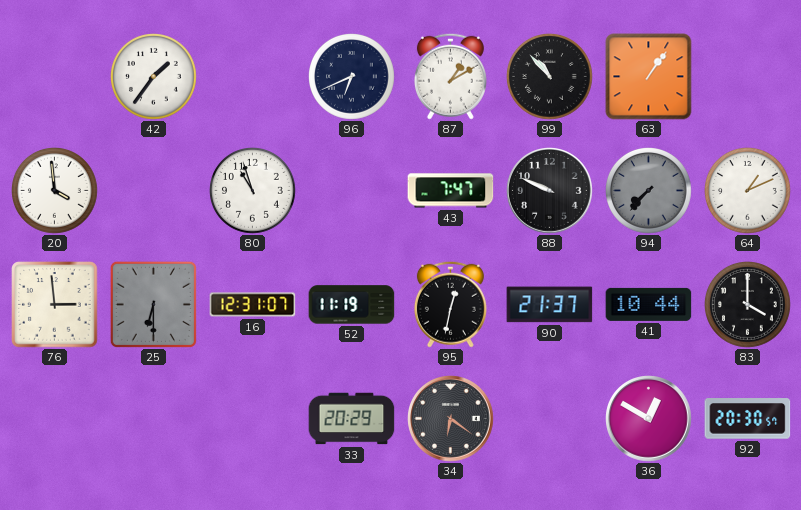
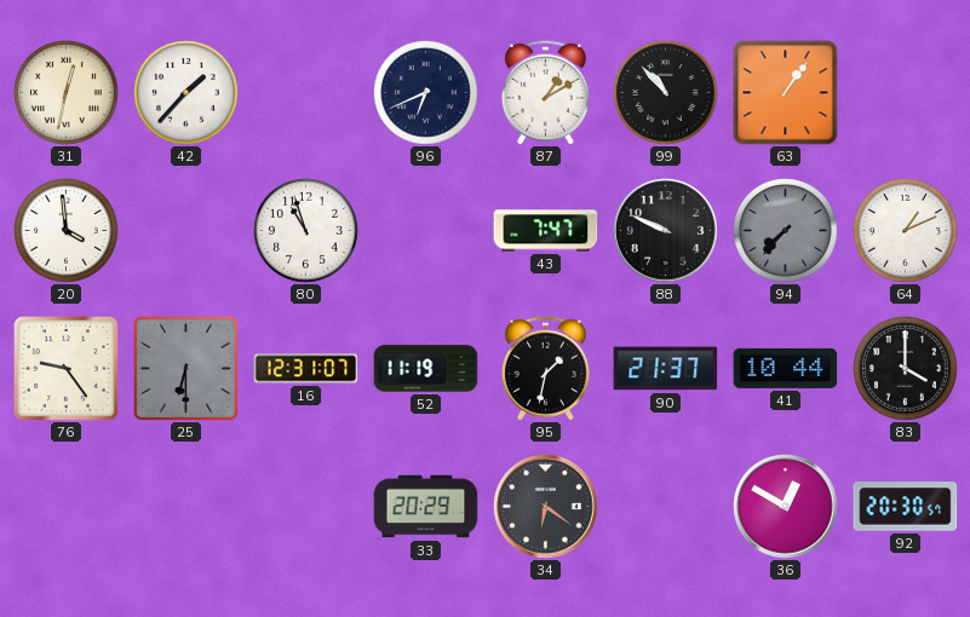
31: none -> 12:32
42: 1:36 -> 1:37
76: 2:59 -> 9:24
95: 12:32 -> 1:32
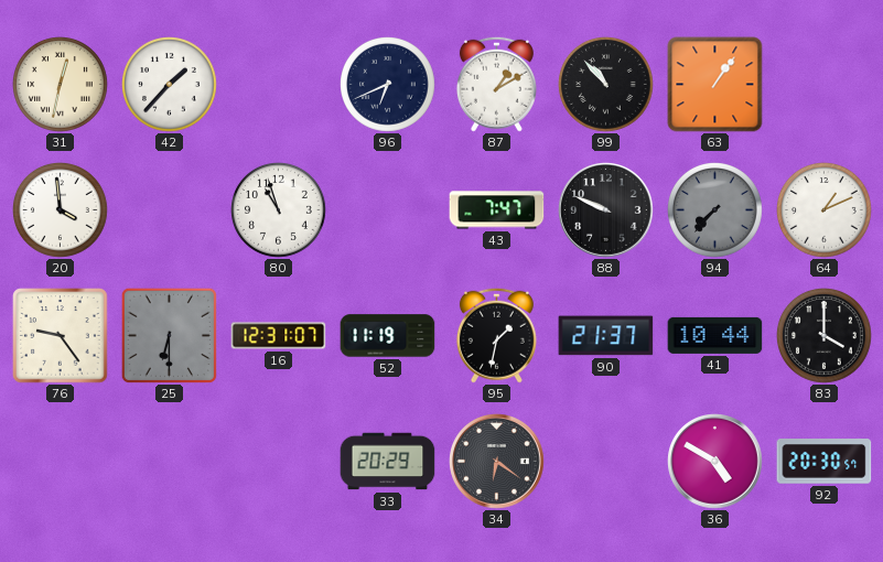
36: 12:50 -> 4:50
